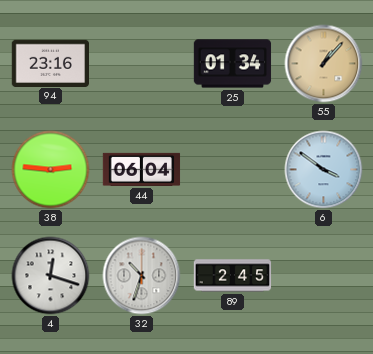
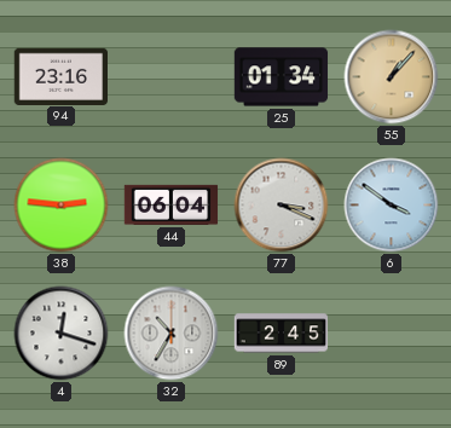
77: none -> 3:19
32: 10:33 -> 10:35
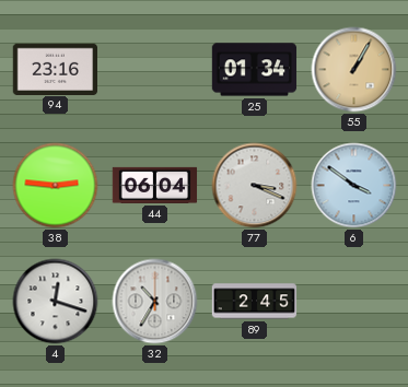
55: 1:07 -> 1:05
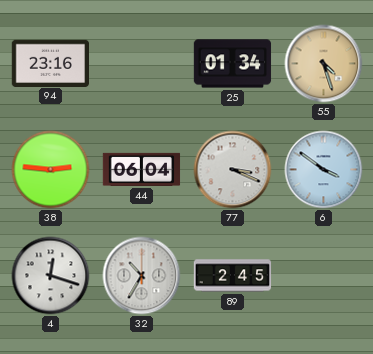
55: 1:05 -> 4:27
